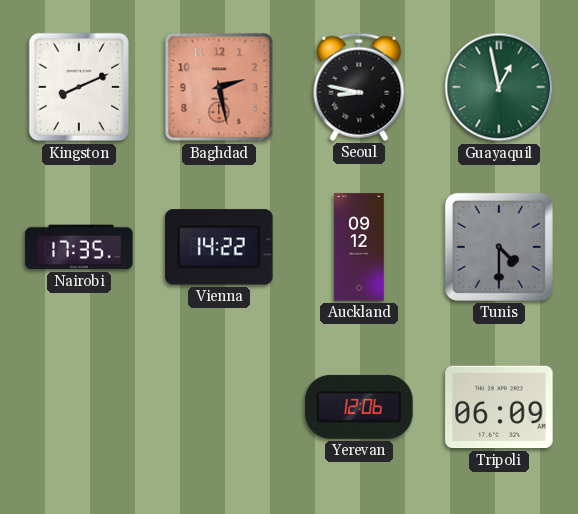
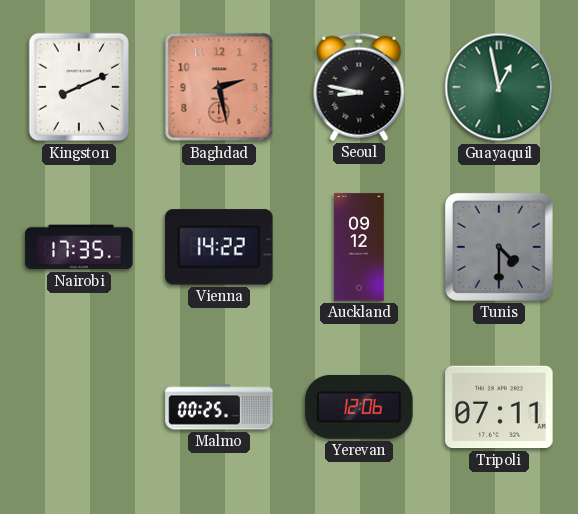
Malmo: none -> 00:25
Tripoli: 06:09 -> 07:11
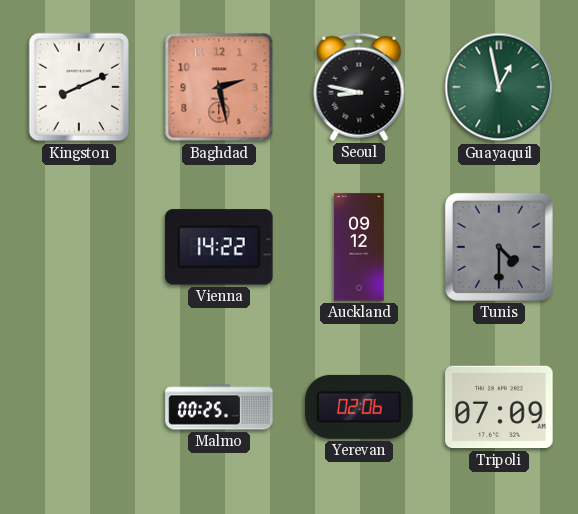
Nairobi: 17:35 -> none
Yerevan: 12:06 -> 02:06
Tripoli: 07:11 -> 07:09
